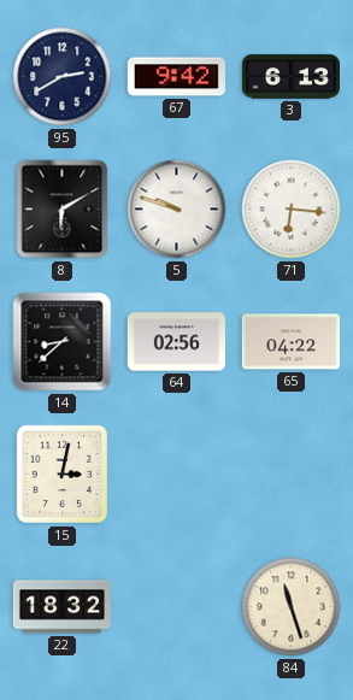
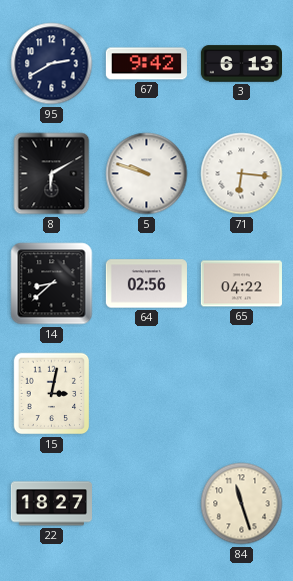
22: 18:32 -> 18:27
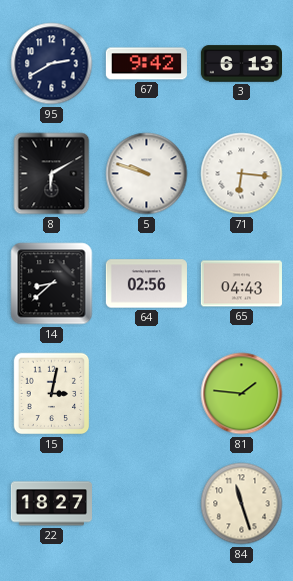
65: 04:22 -> 04:43
81: none -> 1:46
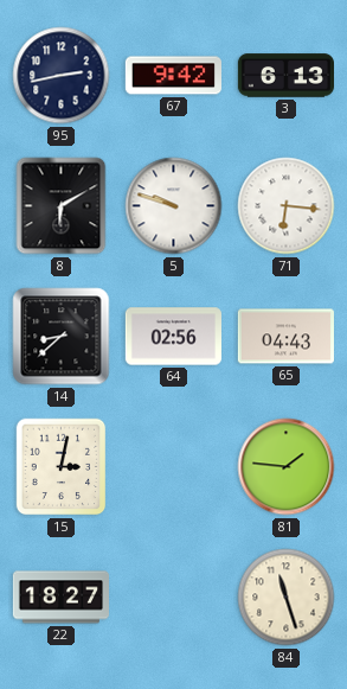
95: 2:40 -> 2:43
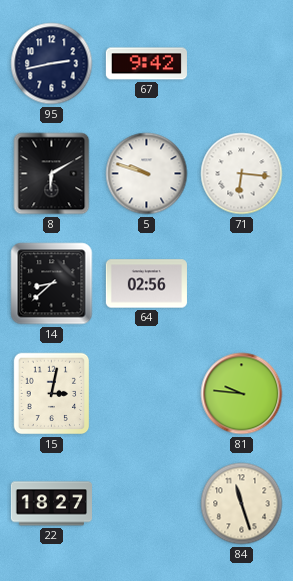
3: 6:13 -> none
65: 04:43 -> none
81: 1:46 -> 9:46
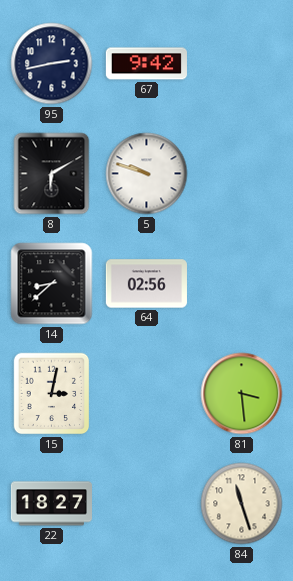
71: 6:16 -> none
81: 9:46 -> 3:29
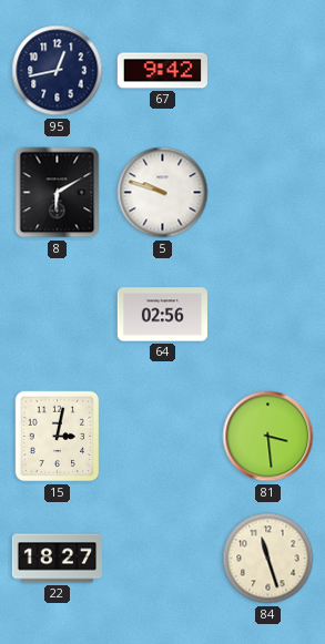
95: 2:43 -> 12:43
14: 8:38 -> none
